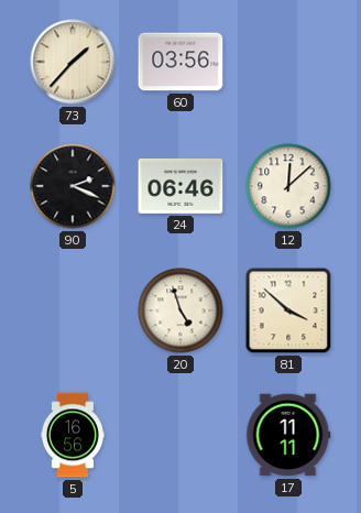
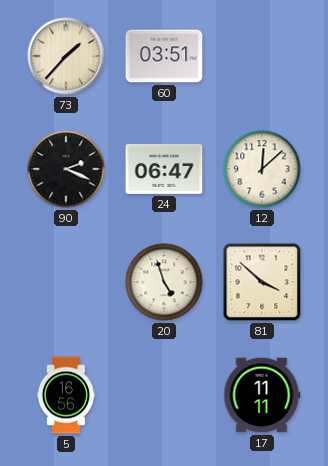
60: 03:56 -> 03:51
24: 06:46 -> 06:47
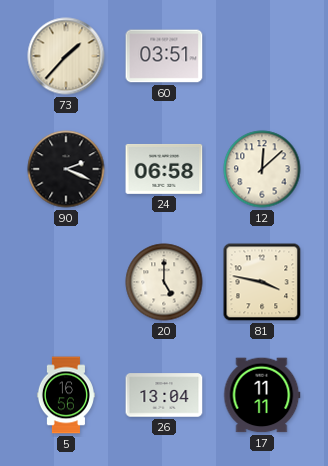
24: 06:47 -> 06:58
20: 4:57 -> 5:00
81: 3:52 -> 3:47
26: none -> 13:04
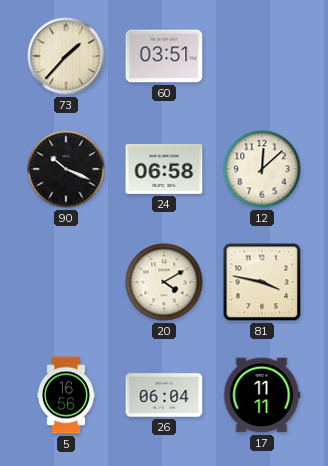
90: 2:19 -> 10:19
20: 5:00 -> 4:10
26: 13:04 -> 06:04
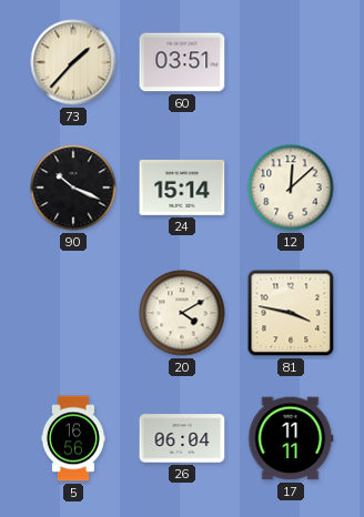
24: 06:58 -> 15:14
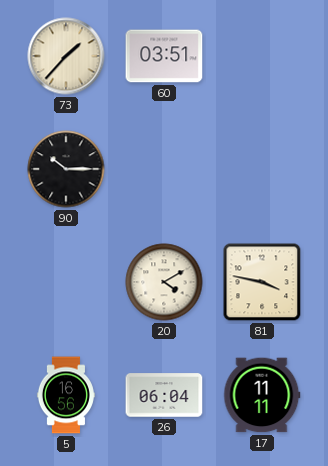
90: 10:19 -> 10:15
24: 15:14 -> none
12: 12:08 -> none
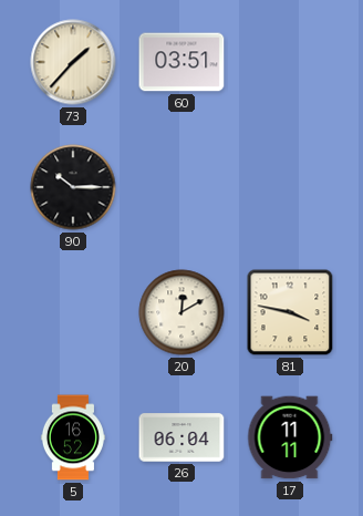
20: 4:10 -> 12:10
5: 16:56 -> 16:52
